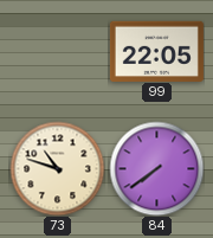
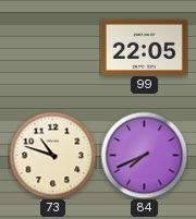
84: 7:39 -> 7:41
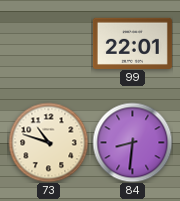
99: 22:05 -> 22:01
84: 7:41 -> 8:31
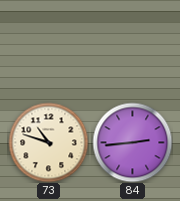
99: 22:01 -> none
84: 8:31 -> 2:44
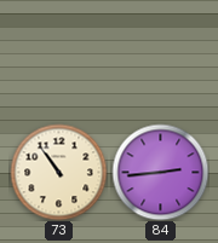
73: 10:48 -> 10:54
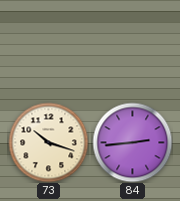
73: 10:54 -> 10:18
